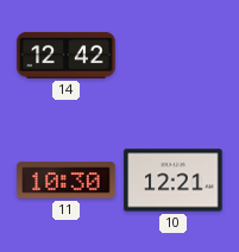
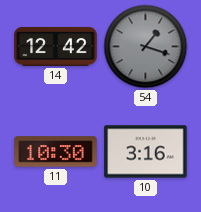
54: none -> 1:18
10: 12:21 -> 3:16
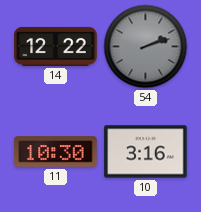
14: 12:42 -> 12:22
54: 1:18 -> 2:12
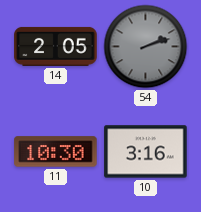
14: 12:22 -> 2:05
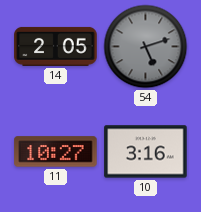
54: 2:12 -> 5:12
11: 10:30 -> 10:27
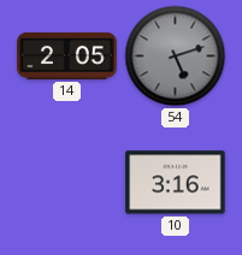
11: 10:27 -> none
